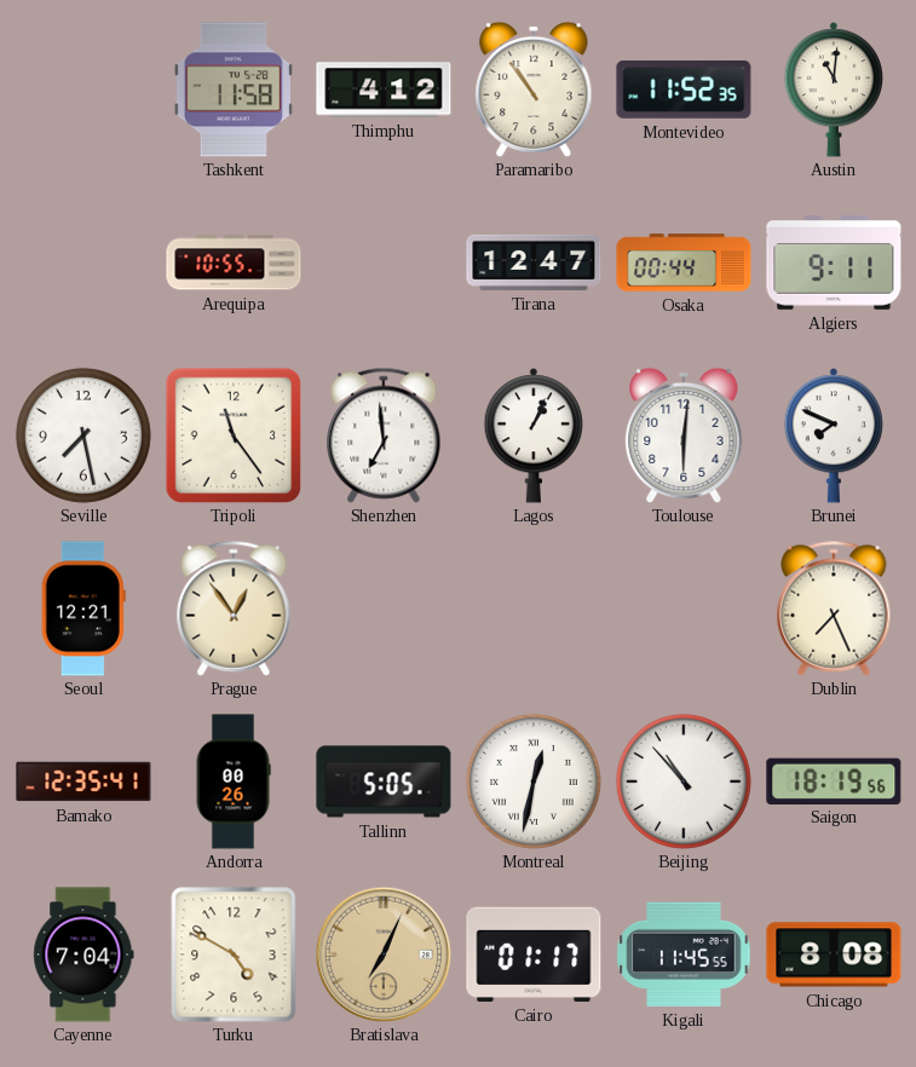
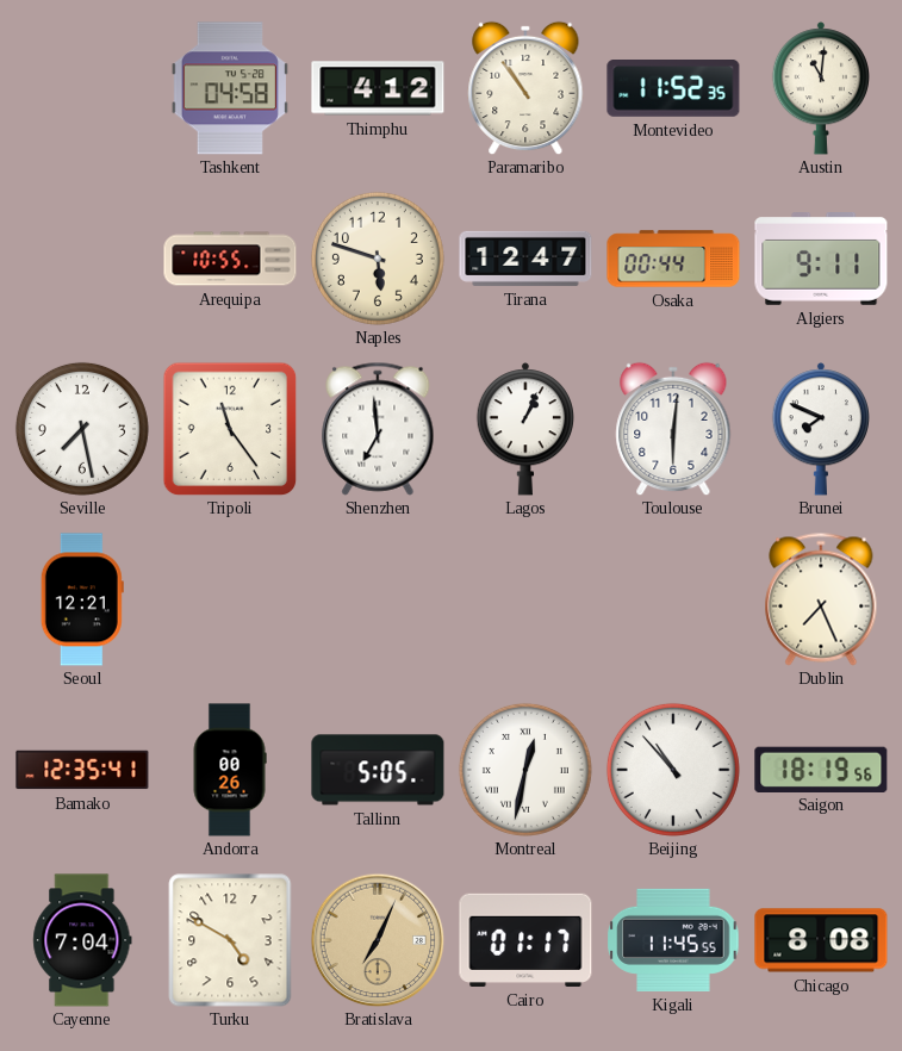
Tashkent: 11:58 -> 04:58
Naples: none -> 5:48
Prague: 12:54 -> none
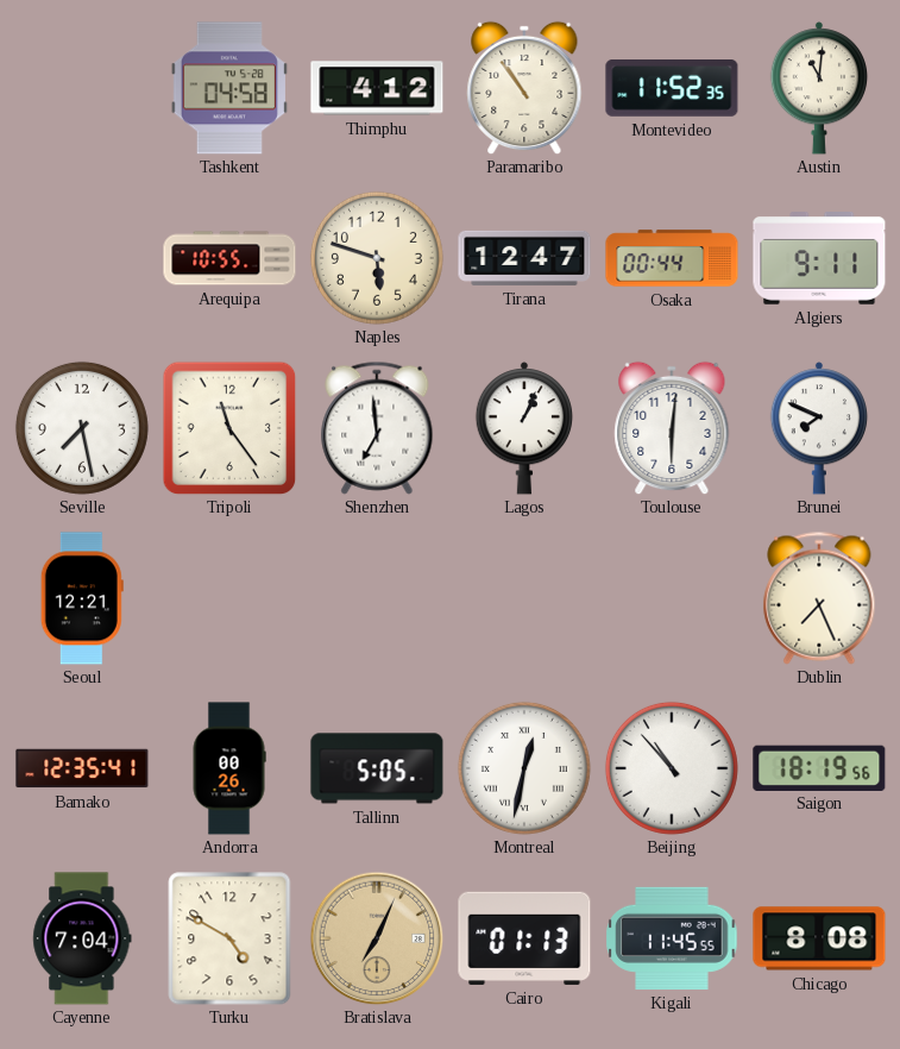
Cairo: 01:17 -> 01:13
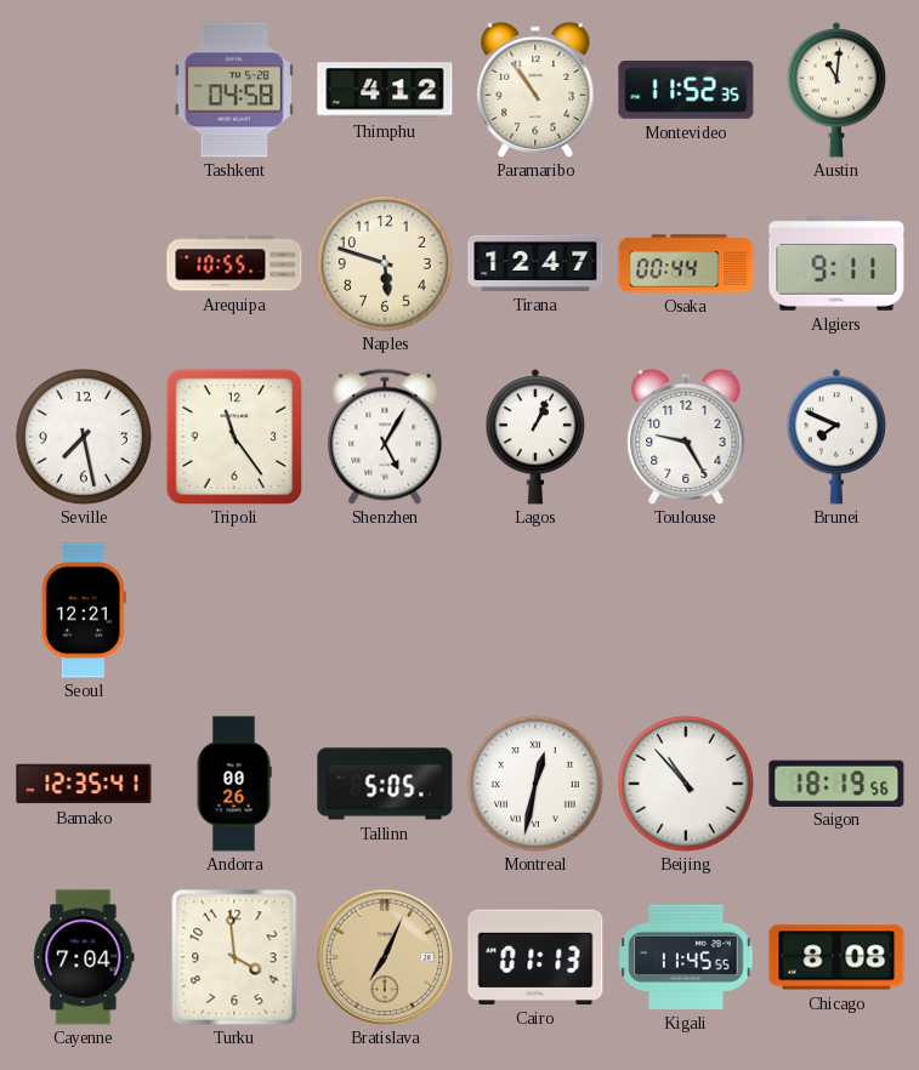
Shenzhen: 6:59 -> 5:05
Toulouse: 6:01 -> 9:25
Dublin: 7:26 -> none
Turku: 4:50 -> 3:59
